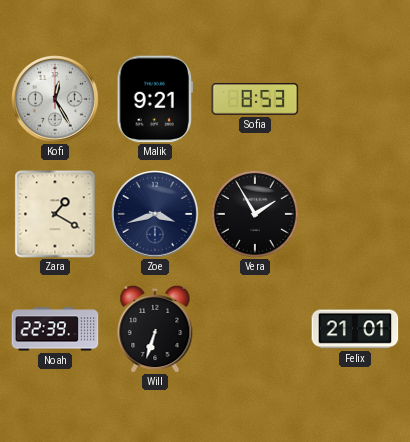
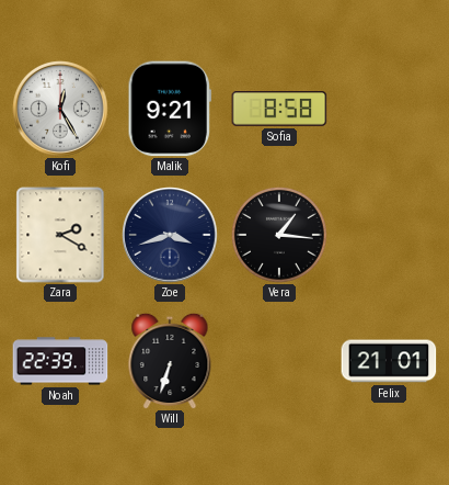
Sofia: 8:53 -> 8:58
Zara: 1:20 -> 2:20
Vera: 1:55 -> 1:16
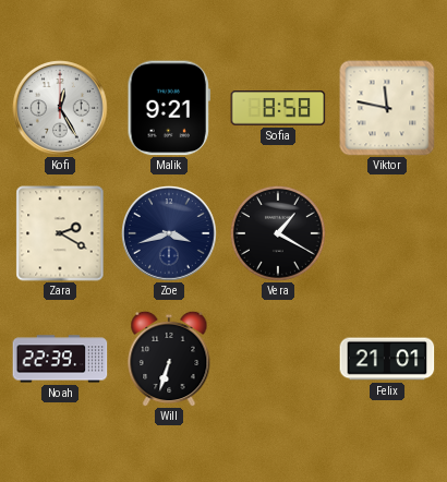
Viktor: none -> 11:47
Vera: 1:16 -> 1:20
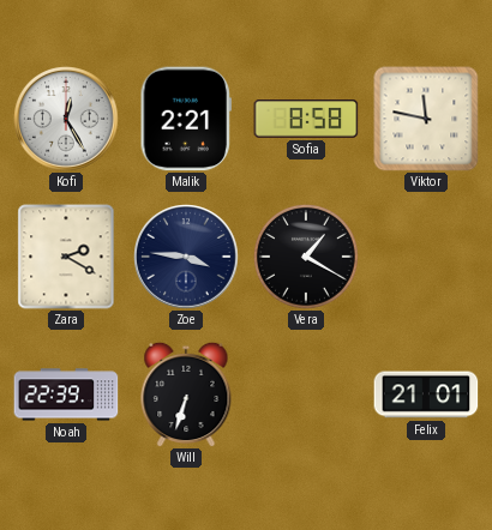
Malik: 9:21 -> 2:21
Zoe: 3:42 -> 3:46
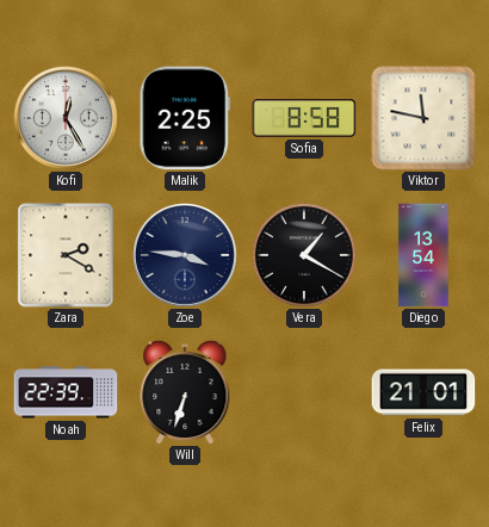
Malik: 2:21 -> 2:25
Diego: none -> 13:54
